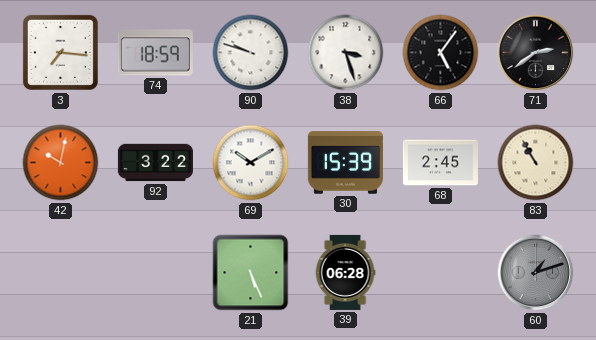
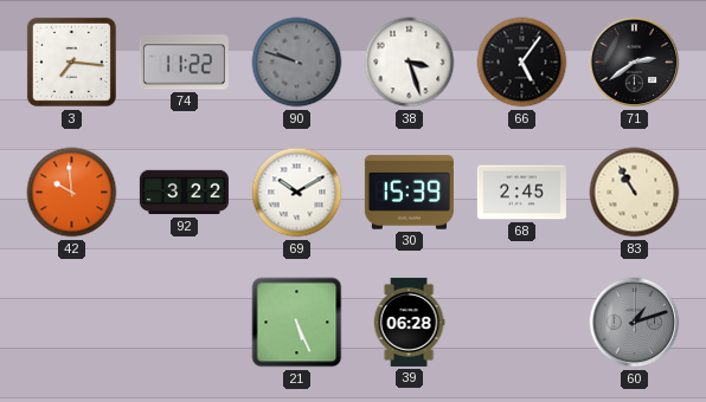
74: 18:59 -> 11:22
90 dial: white -> grey
42: 10:02 -> 9:59
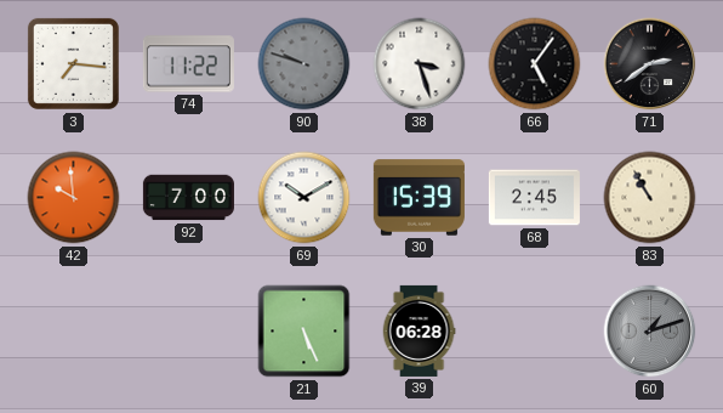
92: 3:22 -> 7:00
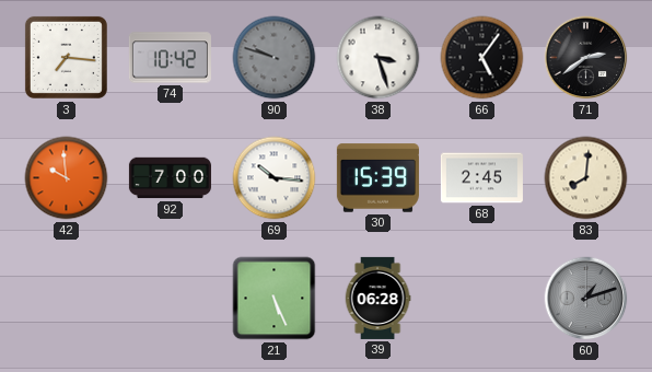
74: 11:22 -> 10:42
69: 10:10 -> 10:16
83: 10:55 -> 8:01
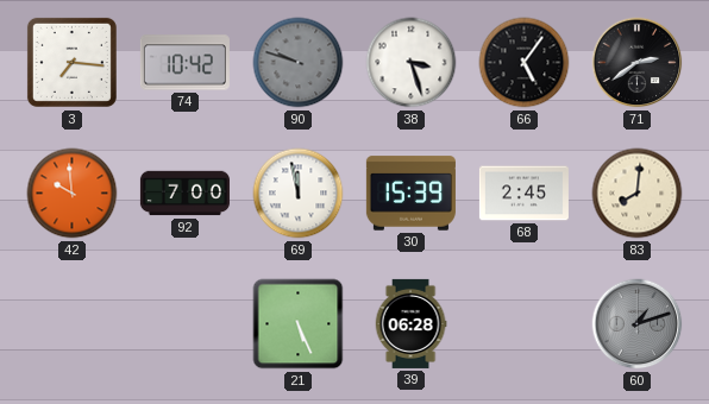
69: 10:16 -> 11:58
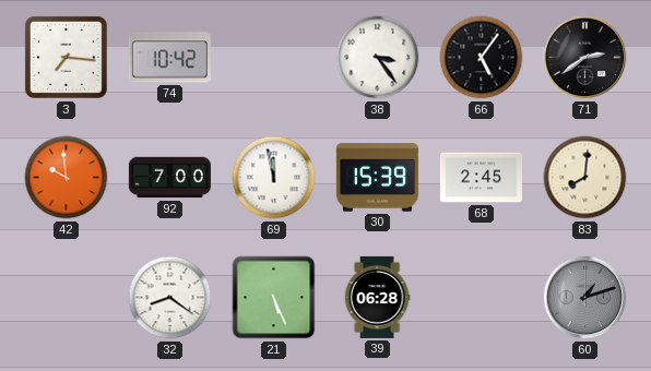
90: 9:48 -> none
38: 3:27 -> 3:24
32: none -> 8:21
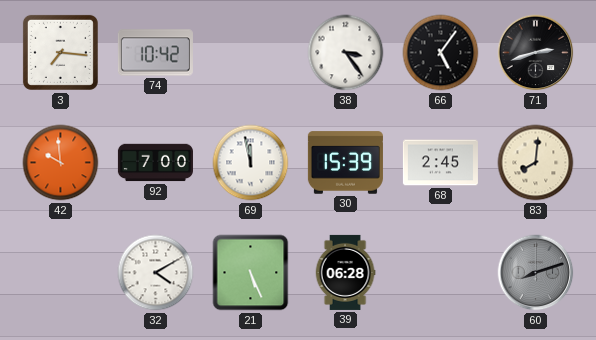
71: 2:39 -> 2:42
32: 8:21 -> 4:10
60: 1:12 -> 8:12
